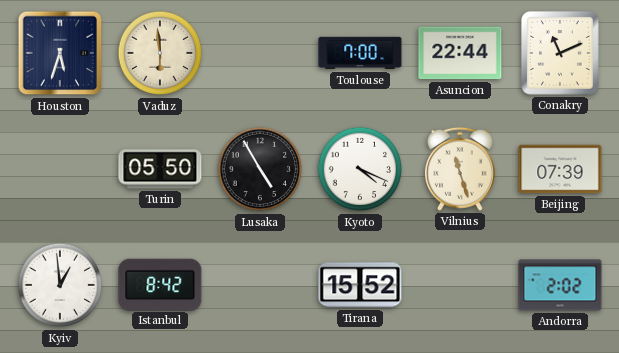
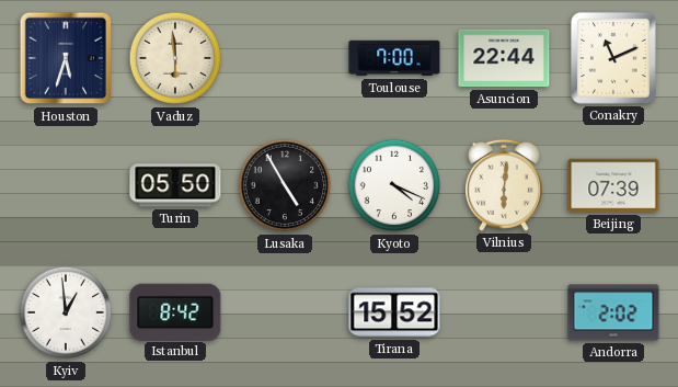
Vilnius: 11:27 -> 6:01
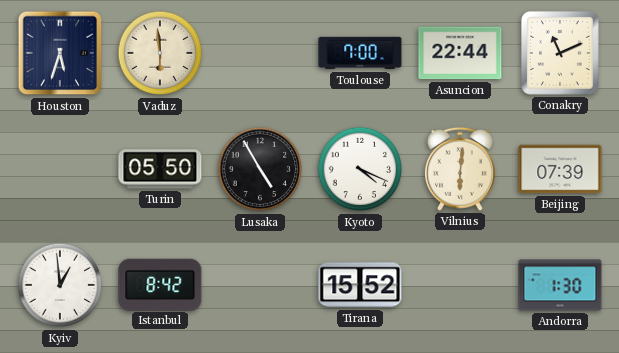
Andorra: 2:02 -> 1:30
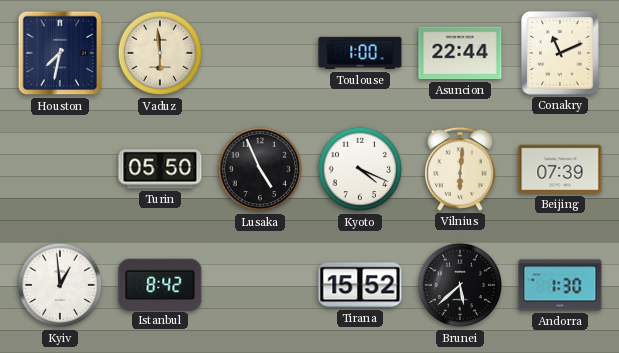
Houston: 5:33 -> 7:32
Toulouse: 7:00 -> 1:00
Lusaka: 4:55 -> 4:56
Brunei: none -> 5:38
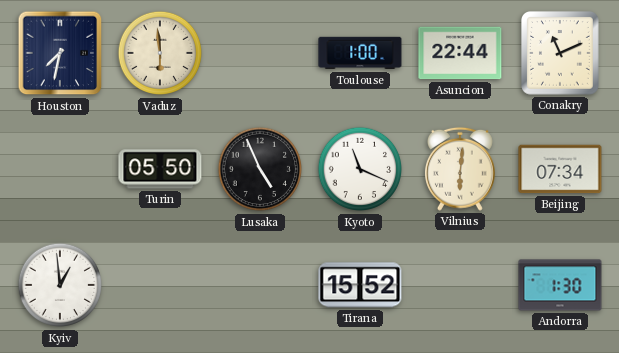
Kyoto: 4:19 -> 11:19
Beijing: 07:39 -> 07:34
Istanbul: 8:42 -> none
Brunei: 5:38 -> none
